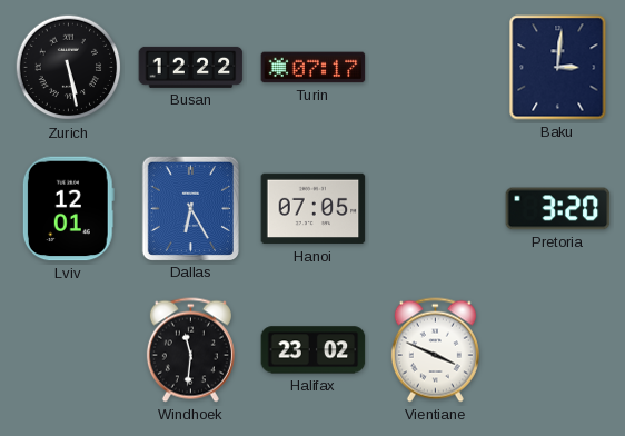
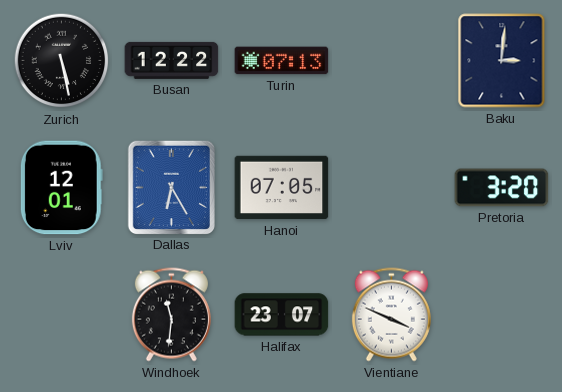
Turin: 07:17 -> 07:13
Halifax: 23:02 -> 23:07
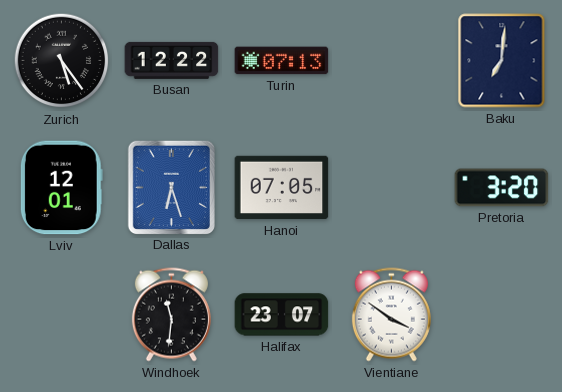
Zurich: 5:28 -> 5:24
Baku: 3:01 -> 7:01
Dallas: 6:25 -> 6:27
Vientiane: 3:49 -> 3:51
